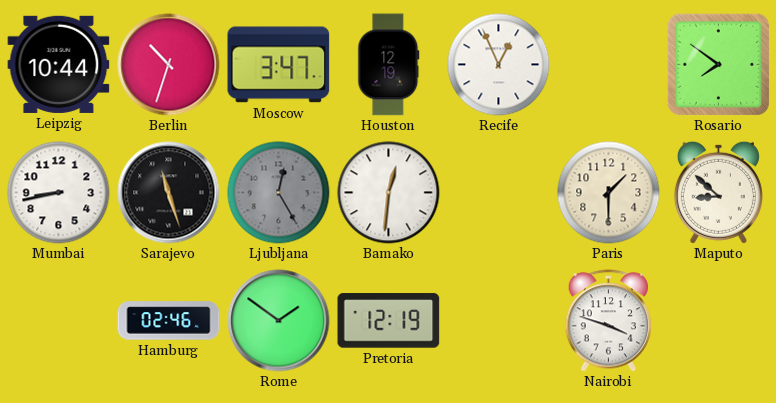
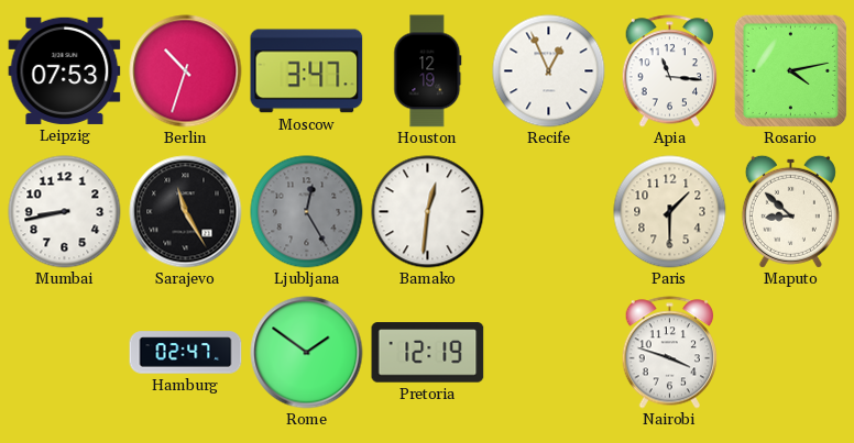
Leipzig: 10:44 -> 07:53
Apia: none -> 11:16
Rosario: 7:51 -> 4:13
Sarajevo: 11:27 -> 11:25
Hamburg: 02:46 -> 02:47
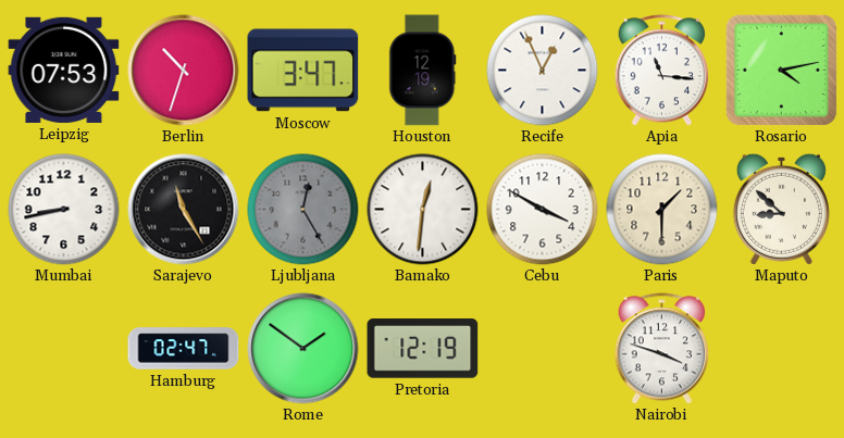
Cebu: none -> 3:50
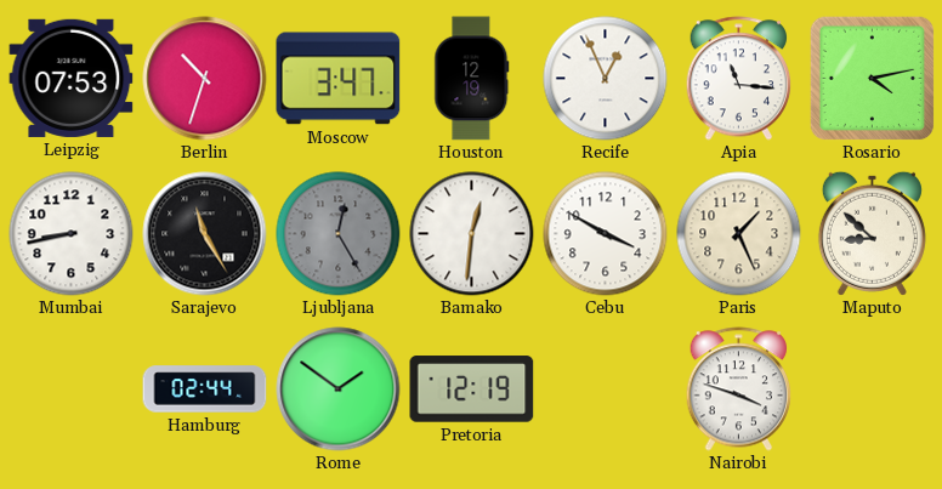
Paris: 1:30 -> 1:26
Hamburg: 02:47 -> 02:44
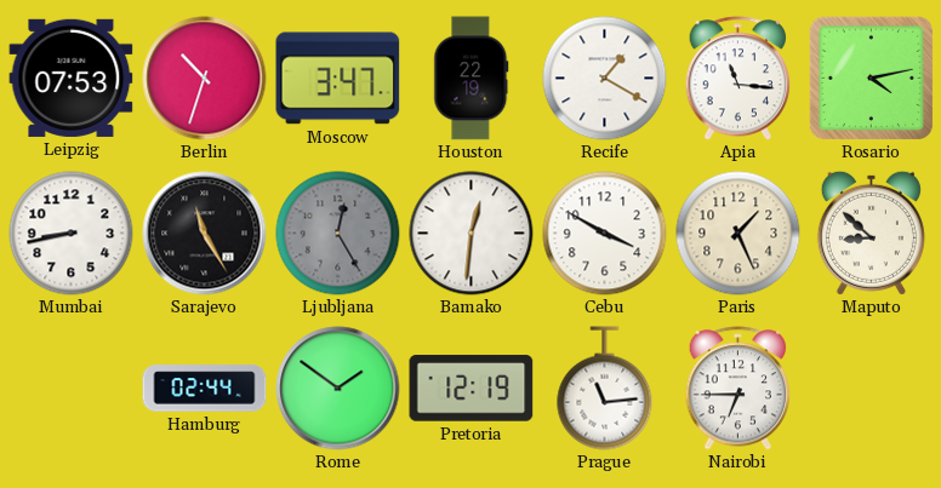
Houston: 12:19 -> 22:19
Recife: 12:56 -> 1:20
Prague: none -> 11:14
Nairobi: 3:48 -> 6:45
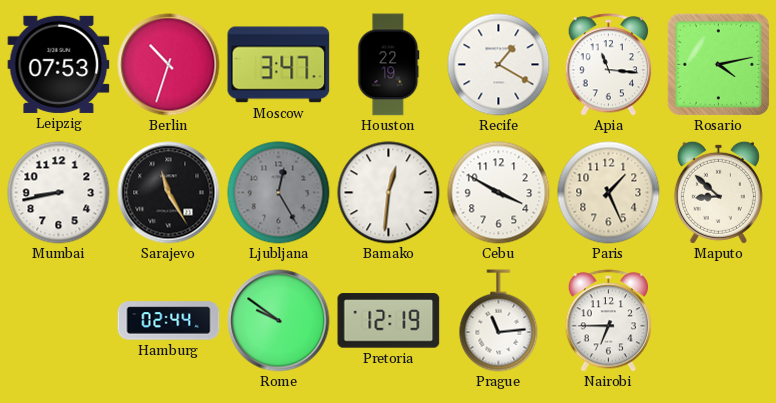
Rome: 1:51 -> 9:51
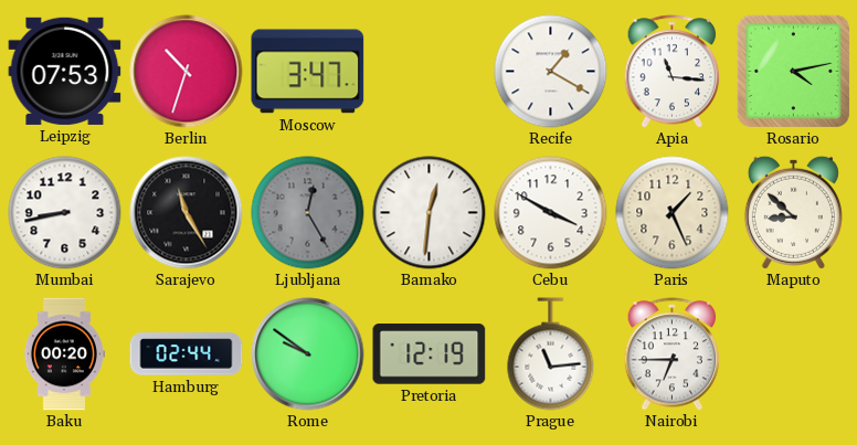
Houston: 22:19 -> none
Baku: none -> 00:20
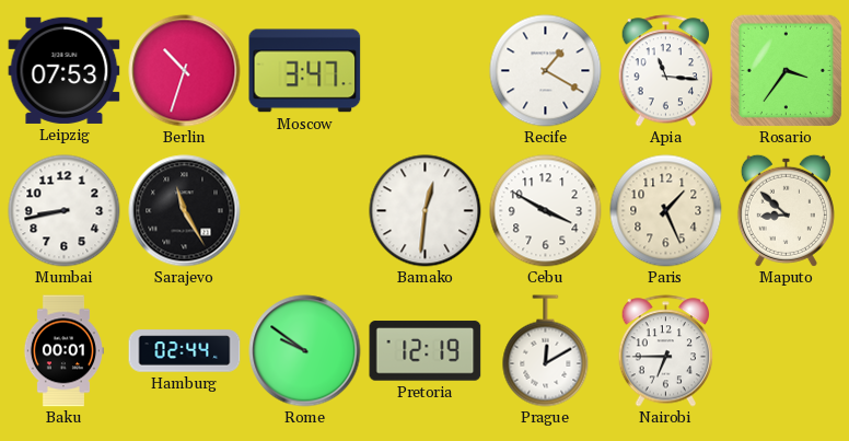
Rosario: 4:13 -> 3:36
Ljubljana: 12:25 -> none
Baku: 00:20 -> 00:01
Prague: 11:14 -> 12:10
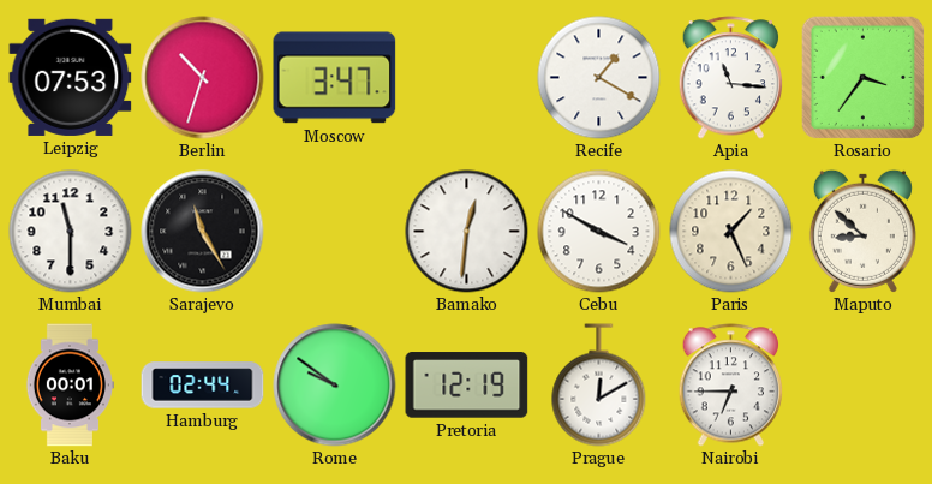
Mumbai: 8:43 -> 11:30
